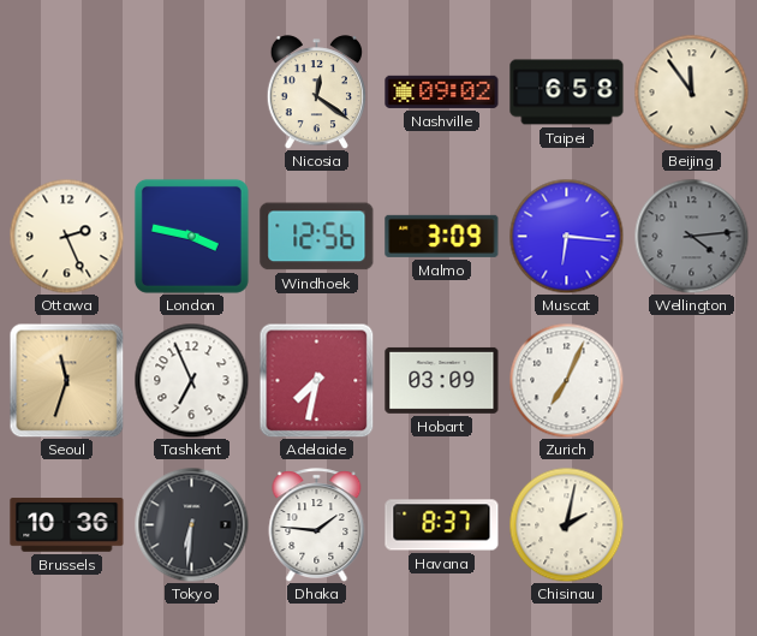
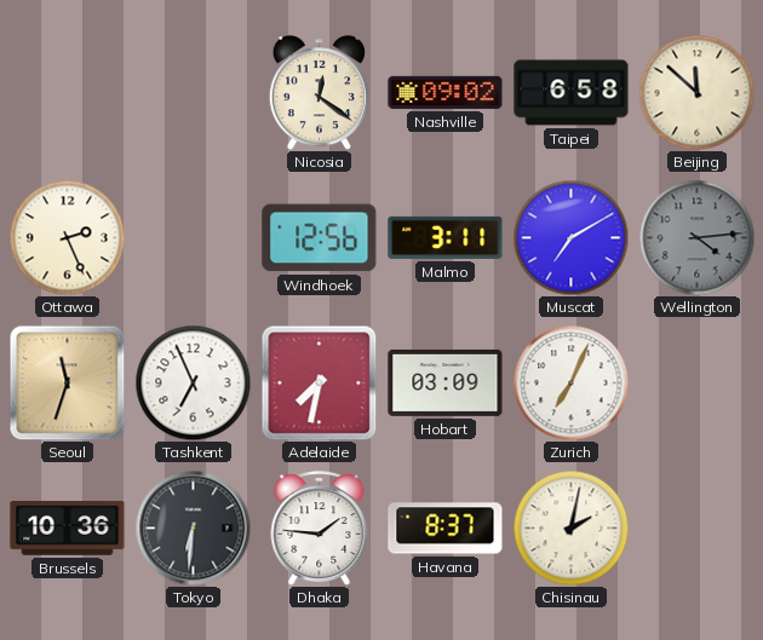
Beijing: 11:54 -> 11:52
London: 3:47 -> none
Malmo: 3:09 -> 3:11
Muscat: 6:16 -> 7:10
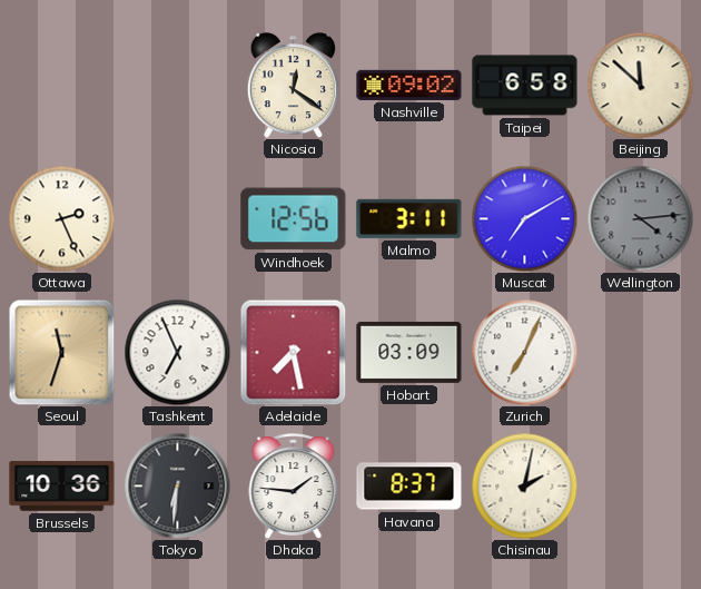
Adelaide: 7:32 -> 7:28
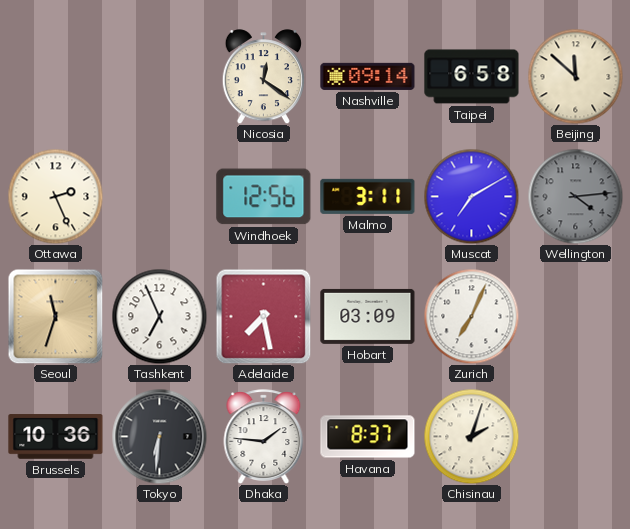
Nashville: 09:02 -> 09:14
Chisinau: 2:02 -> 2:03
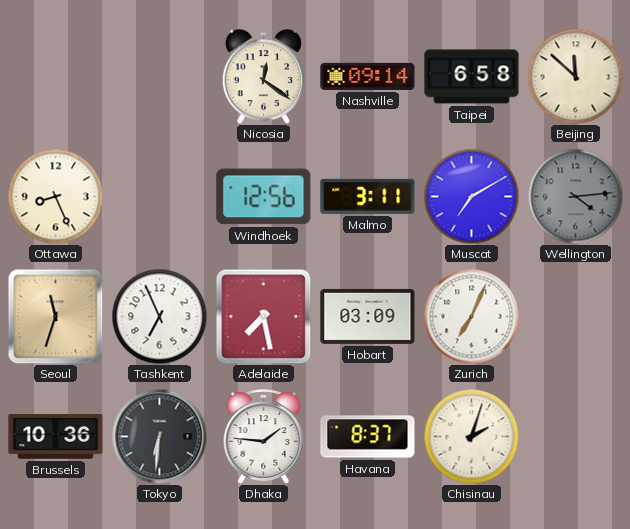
Ottawa: 2:26 -> 8:26
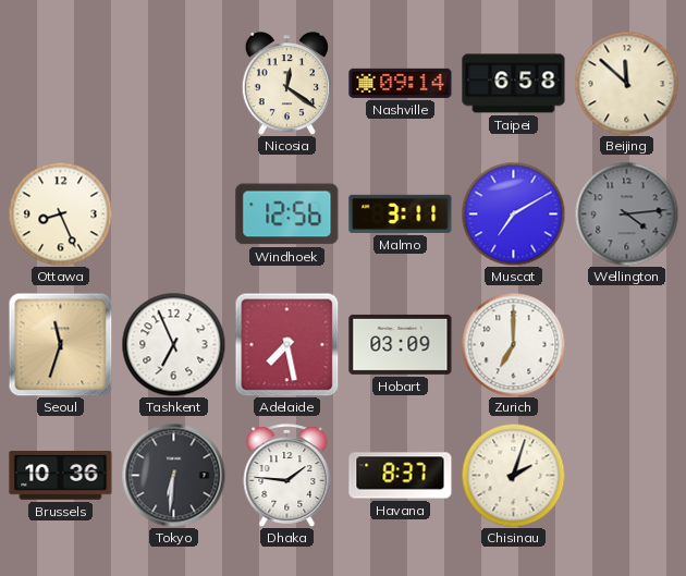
Zurich: 7:04 -> 7:00
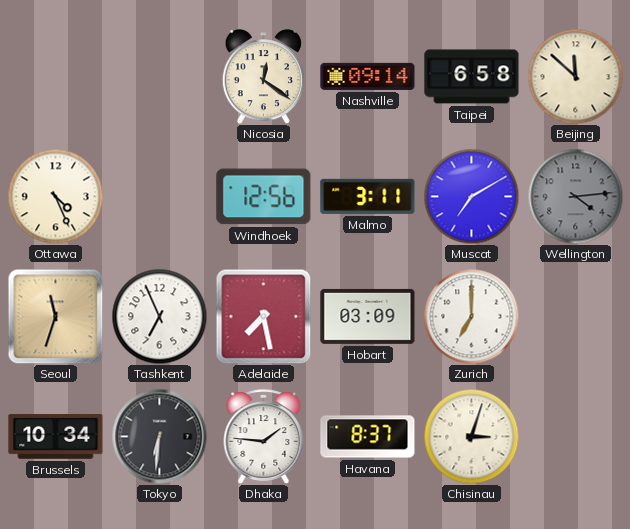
Ottawa: 8:26 -> 4:26
Brussels: 10:36 -> 10:34
Chisinau: 2:03 -> 3:03
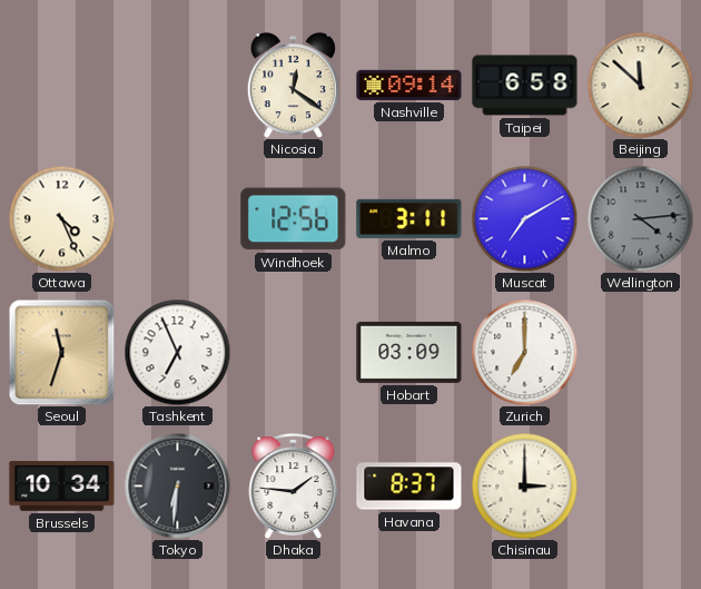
Adelaide: 7:28 -> none
Chisinau: 3:03 -> 3:00
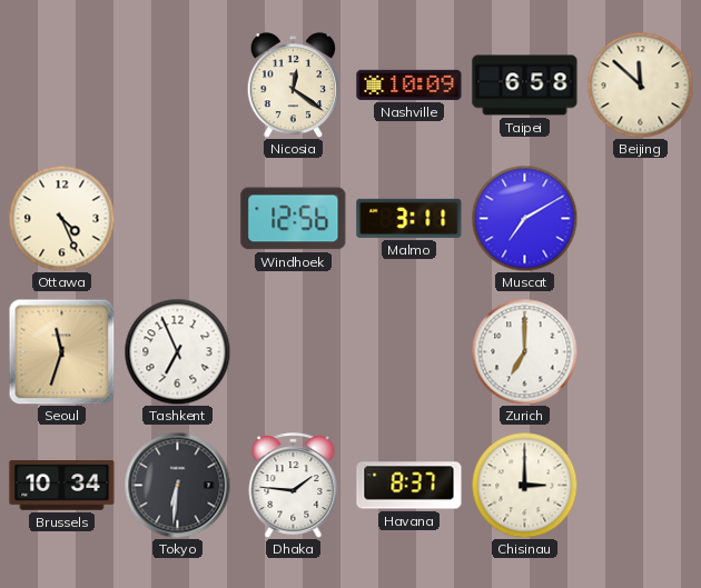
Nashville: 09:14 -> 10:09
Wellington: 4:14 -> none
Hobart: 03:09 -> none
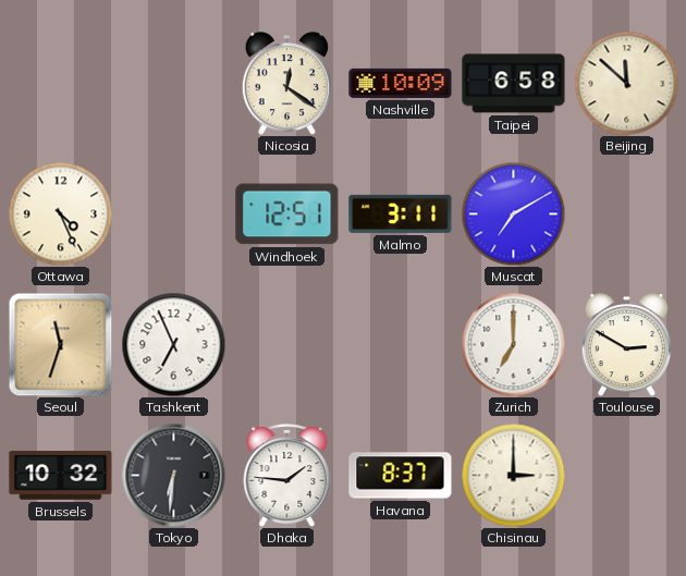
Windhoek: 12:56 -> 12:51
Toulouse: none -> 2:50
Brussels: 10:34 -> 10:32
